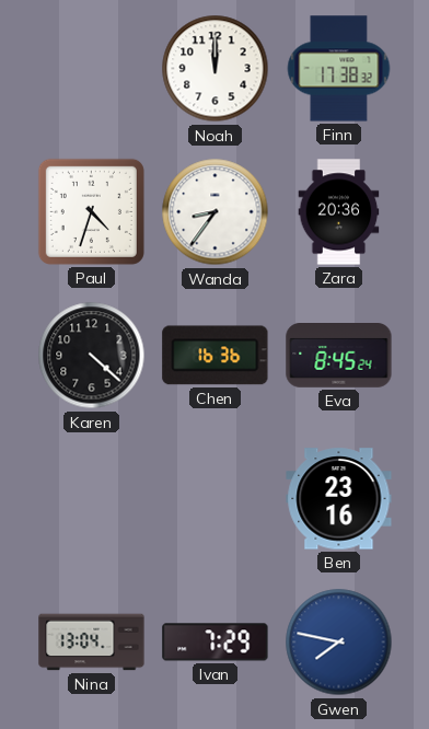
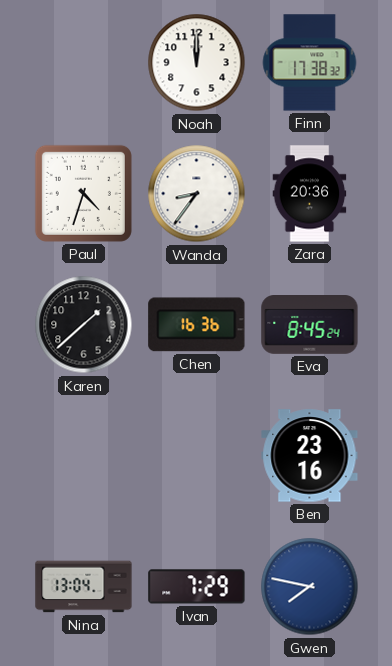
Karen: 4:22 -> 1:38
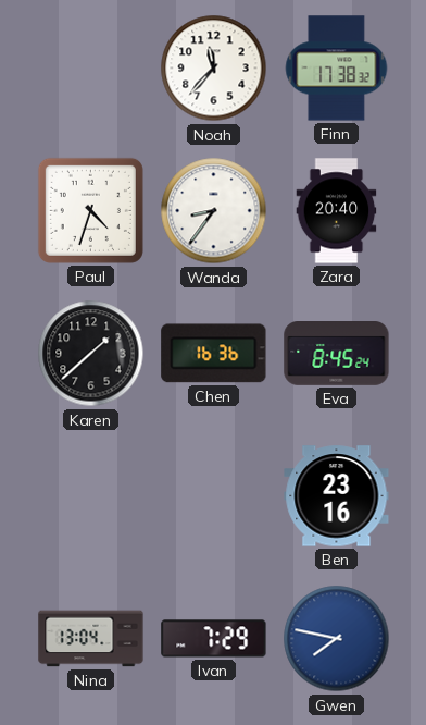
Noah: 12:00 -> 11:37
Zara: 20:36 -> 20:40
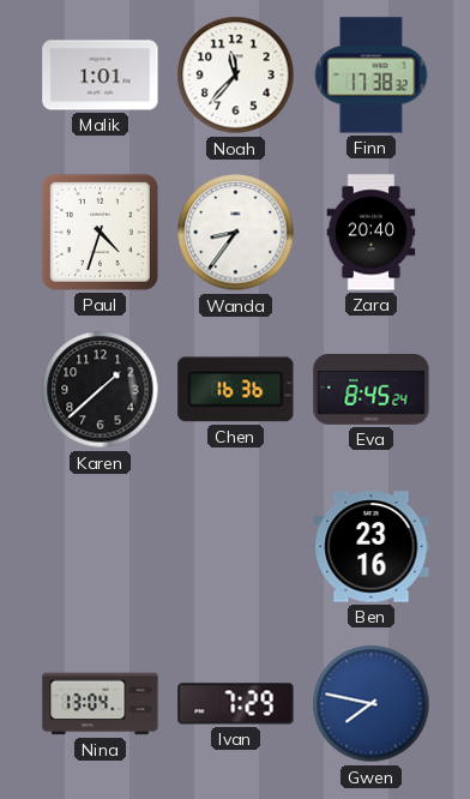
Malik: none -> 1:01
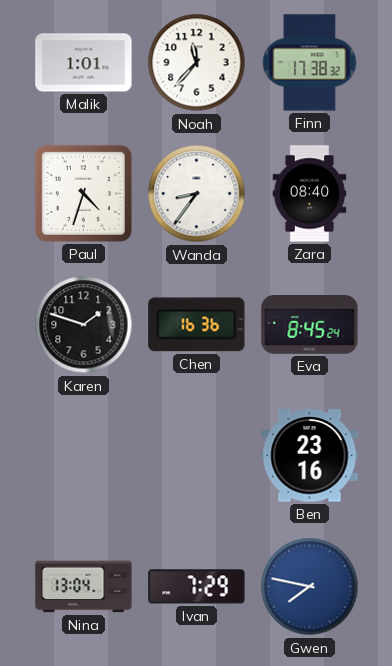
Zara: 20:40 -> 08:40
Karen: 1:38 -> 1:48
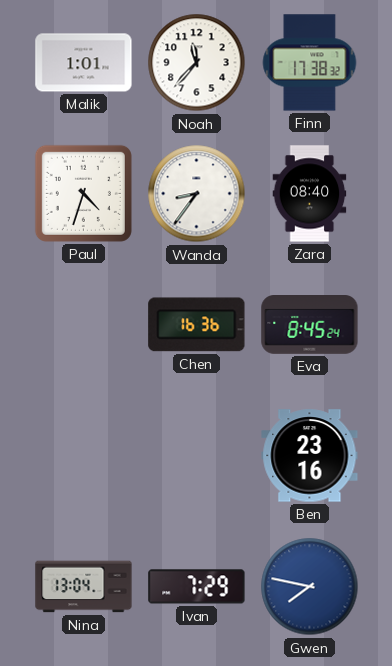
Karen: 1:48 -> none
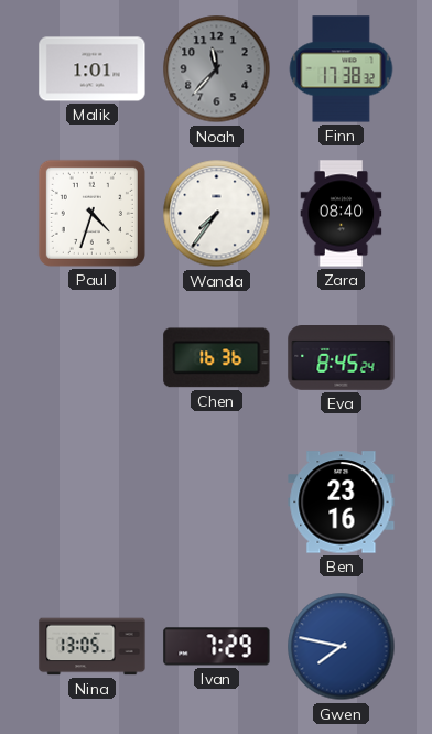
Noah dial: white -> grey
Wanda: 8:36 -> 7:36
Nina: 13:04 -> 13:05
